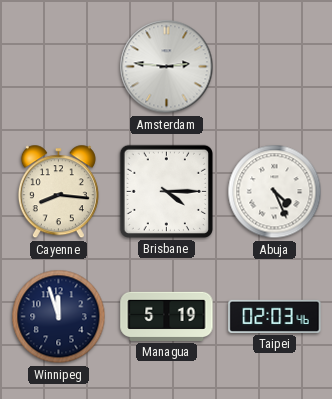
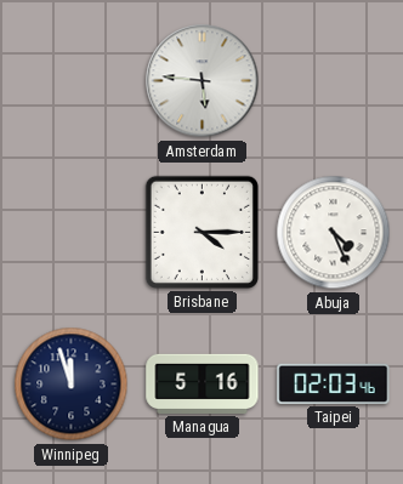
Amsterdam: 2:46 -> 5:46
Cayenne: 8:16 -> none
Managua: 5:19 -> 5:16
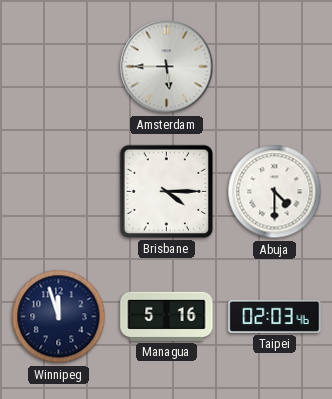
Amsterdam: 5:46 -> 5:45
Abuja: 4:26 -> 4:30
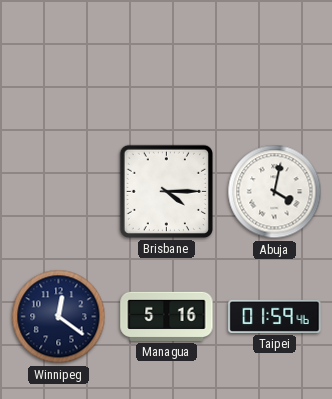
Amsterdam: 5:45 -> none
Abuja: 4:30 -> 4:02
Winnipeg: 11:57 -> 12:21
Taipei: 02:03 -> 01:59
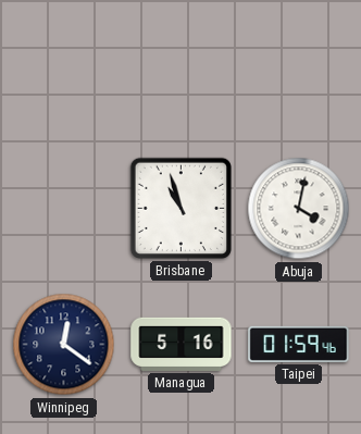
Brisbane: 4:15 -> 10:57
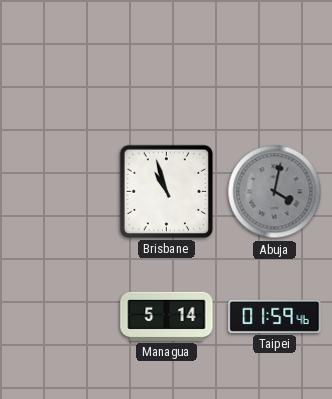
Abuja dial: white -> grey
Winnipeg: 12:21 -> none
Managua: 5:16 -> 5:14
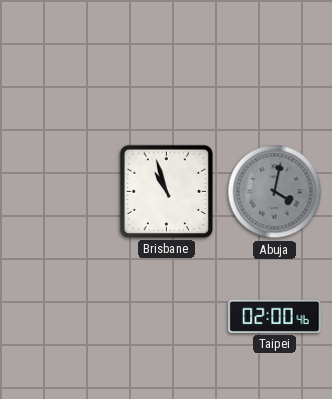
Managua: 5:14 -> none
Taipei: 01:59 -> 02:00
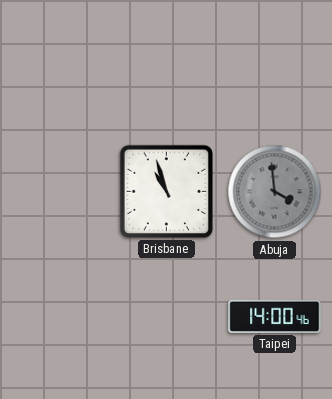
Abuja: 4:02 -> 3:59
Taipei: 02:00 -> 14:00
